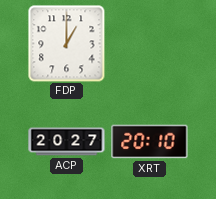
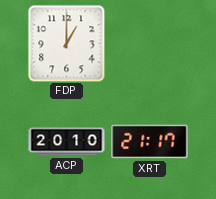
ACP: 20:27 -> 20:10
XRT: 20:10 -> 21:17
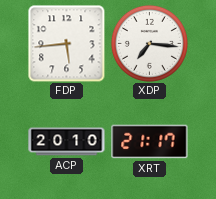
FDP: 1:00 -> 5:44
XDP: none -> 7:16
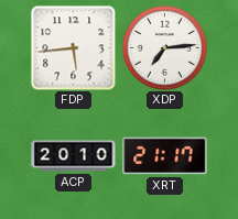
XDP: 7:16 -> 7:14
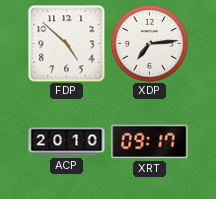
FDP: 5:44 -> 4:52
XRT: 21:17 -> 09:17
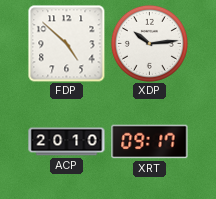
XDP: 7:14 -> 10:14
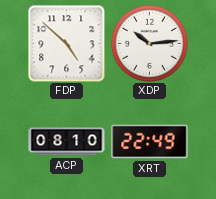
ACP: 20:10 -> 08:10
XRT: 09:17 -> 22:49
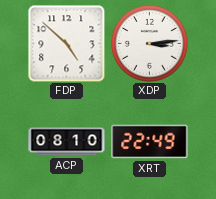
XDP: 10:14 -> 3:14
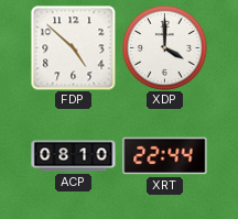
XDP: 3:14 -> 4:00
XRT: 22:49 -> 22:44
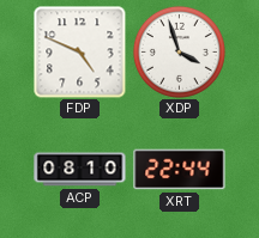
FDP: 4:52 -> 4:49
XDP: 4:00 -> 3:57
